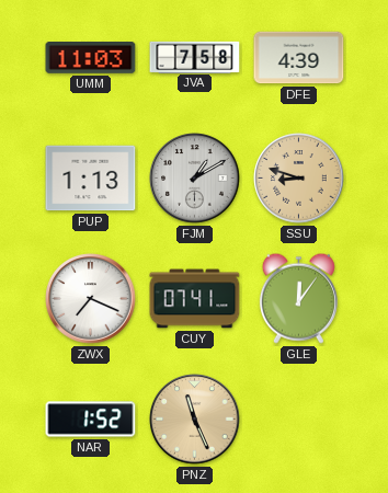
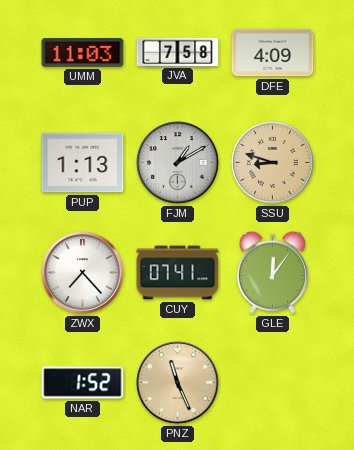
DFE: 4:39 -> 4:09
ZWX: 7:19 -> 7:23
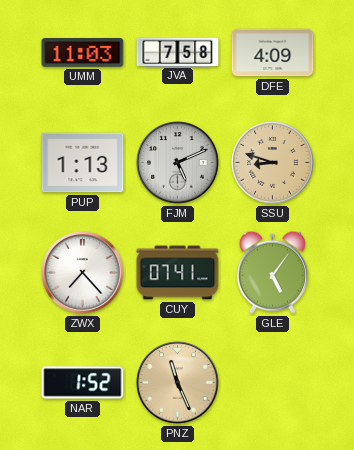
FJM: 1:10 -> 5:11
GLE: 12:06 -> 5:06
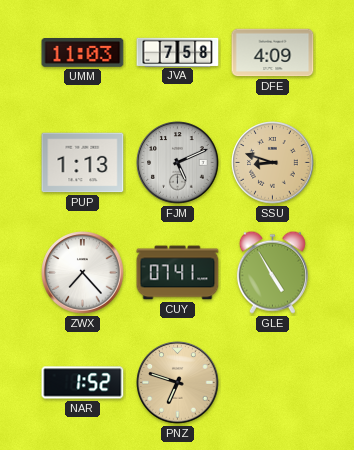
GLE: 5:06 -> 4:55
PNZ: 11:26 -> 6:48
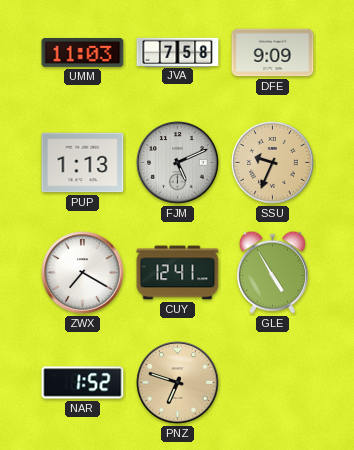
DFE: 4:09 -> 9:09
SSU: 8:48 -> 9:34
ZWX: 7:23 -> 7:20
CUY: 07:41 -> 12:41
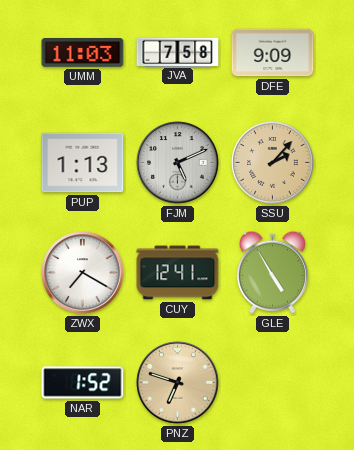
SSU: 9:34 -> 2:07
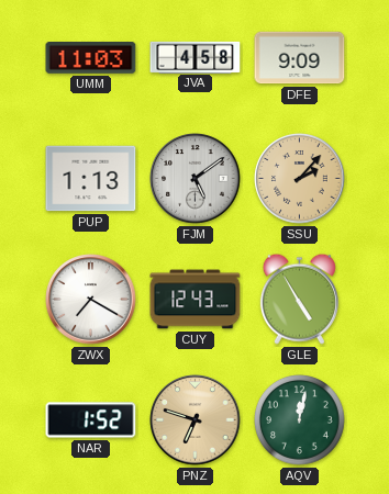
JVA: 7:58 -> 4:58
FJM: 5:11 -> 5:09
CUY: 12:41 -> 12:43
AQV: none -> 12:02
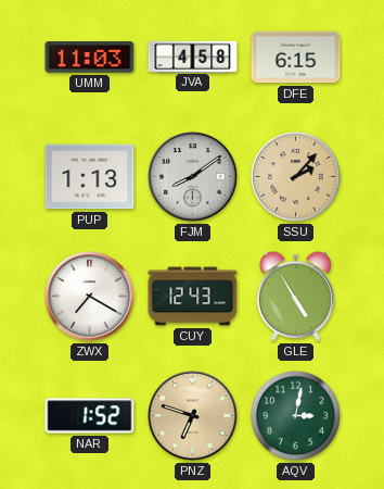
DFE: 9:09 -> 6:15
FJM: 5:09 -> 8:09
AQV: 12:02 -> 3:02
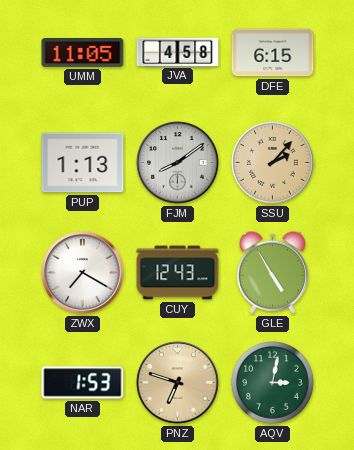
UMM: 11:03 -> 11:05
NAR: 1:52 -> 1:53
